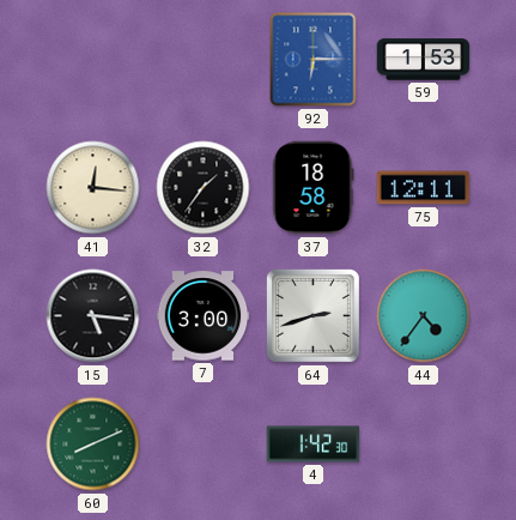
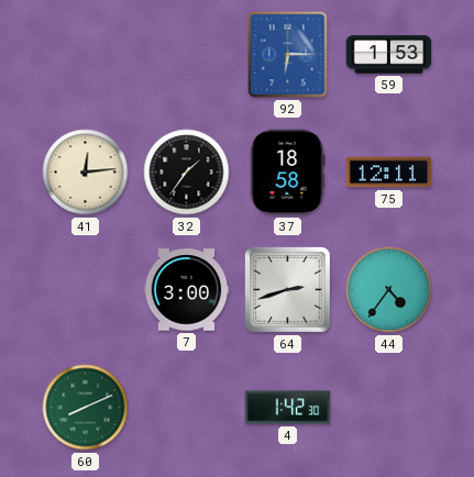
41: 12:16 -> 12:14
15: 5:16 -> none
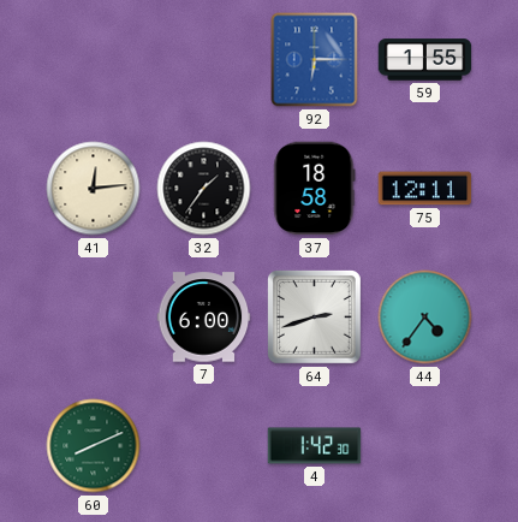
59: 1:53 -> 1:55
7: 3:00 -> 6:00
